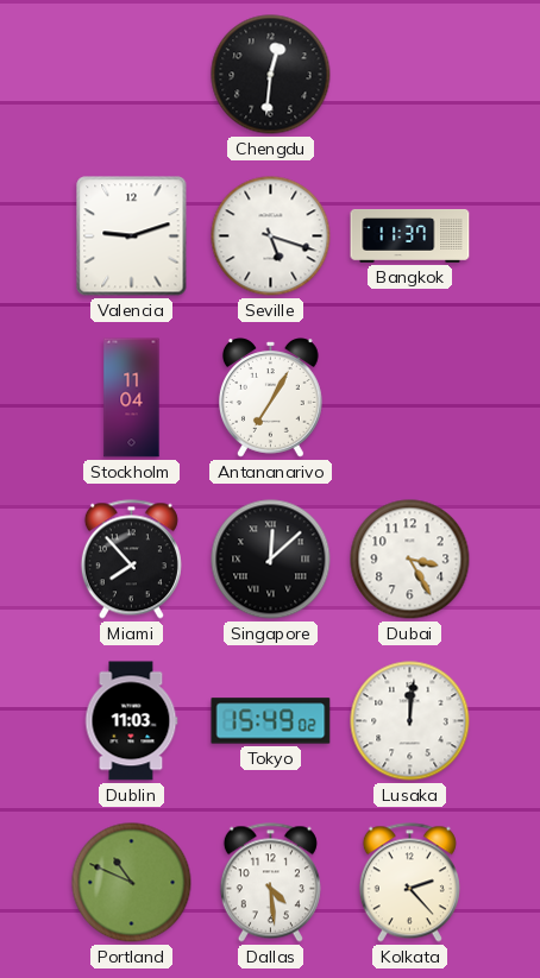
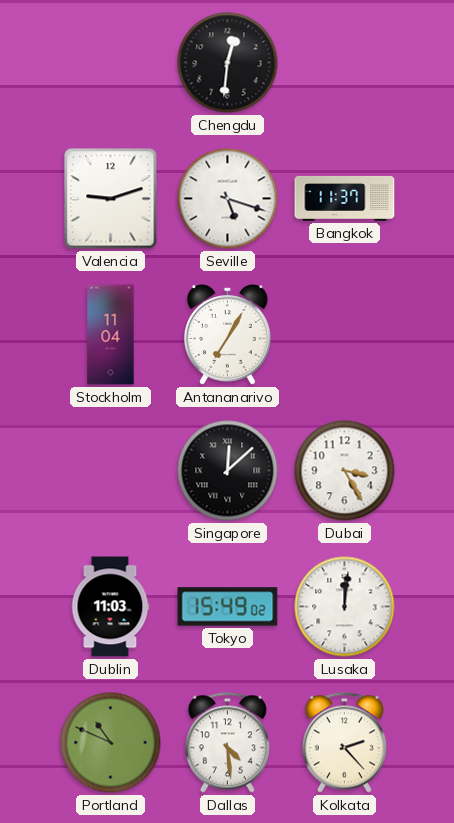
Miami: 7:53 -> none
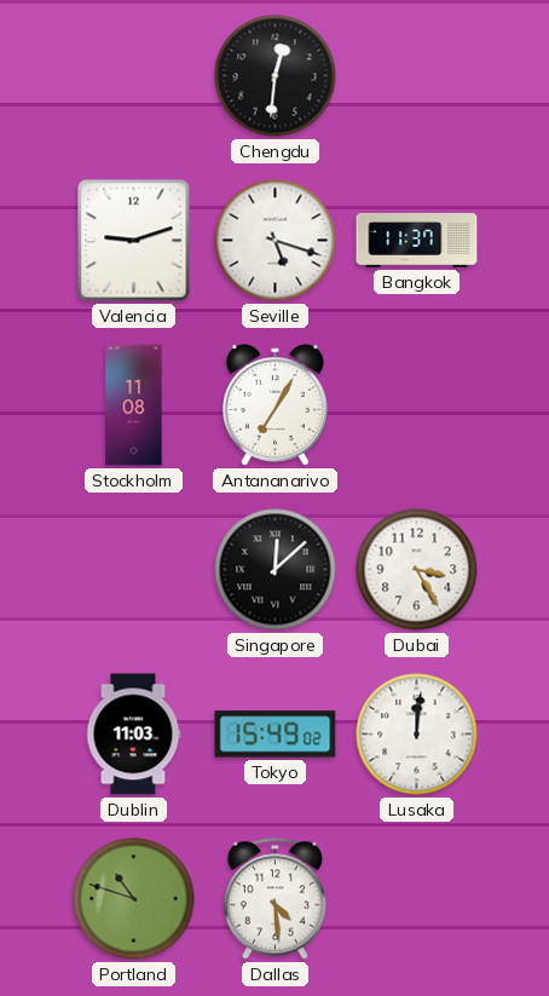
Stockholm: 11:04 -> 11:08
Portland: 10:49 -> 10:48
Kolkata: 2:23 -> none
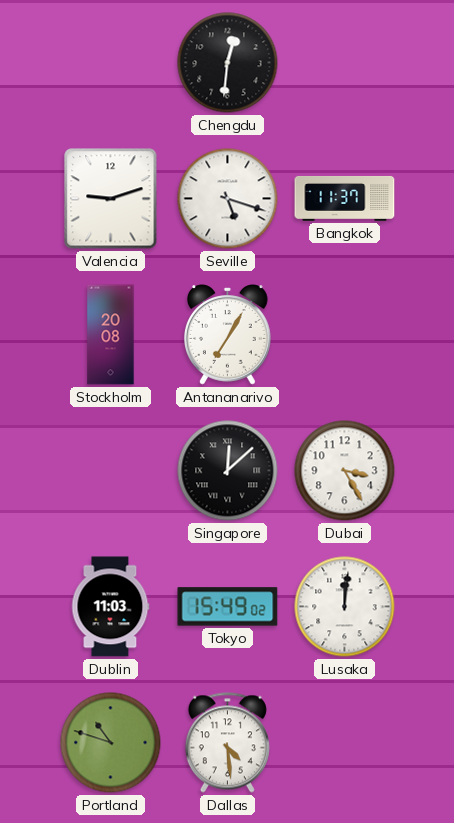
Stockholm: 11:08 -> 20:08
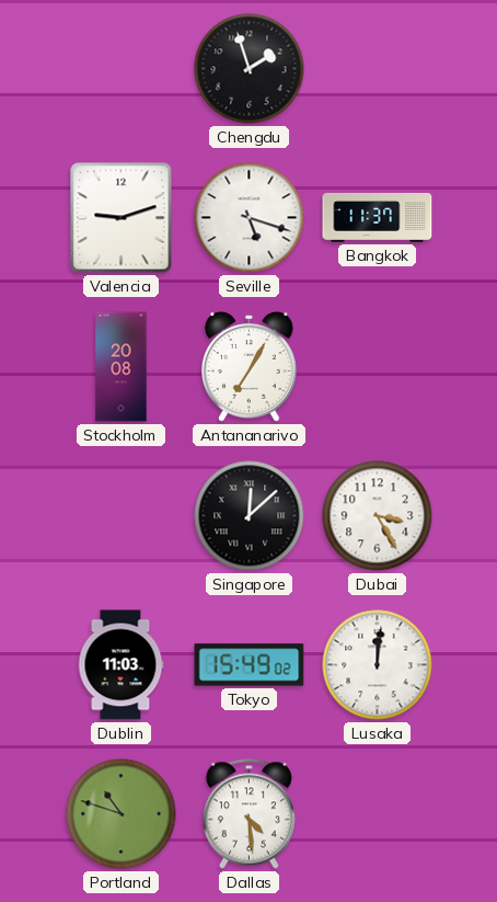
Chengdu: 12:31 -> 1:57
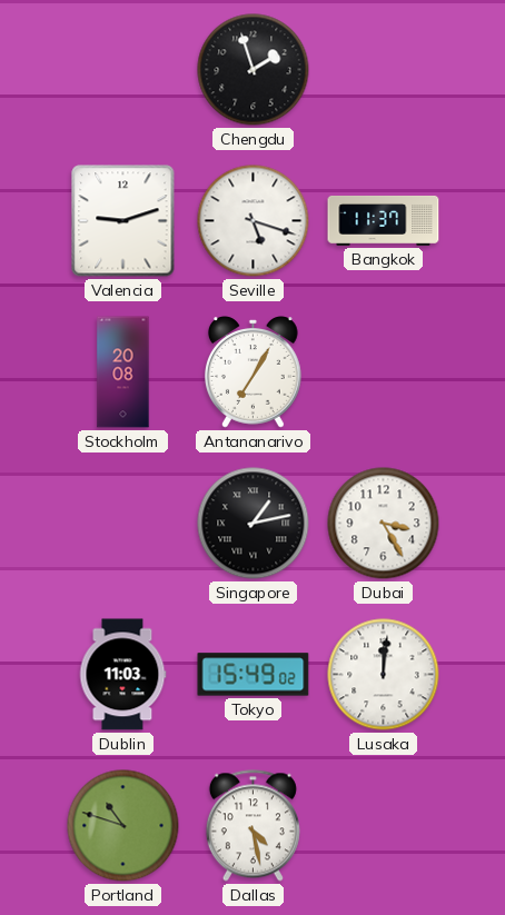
Singapore: 12:08 -> 1:13
Dallas: 4:29 -> 4:28
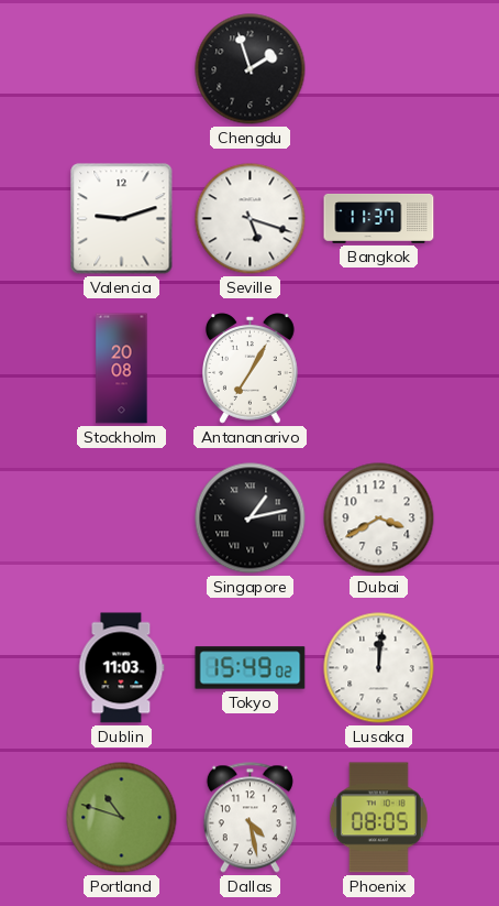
Dubai: 3:25 -> 3:40
Phoenix: none -> 08:05
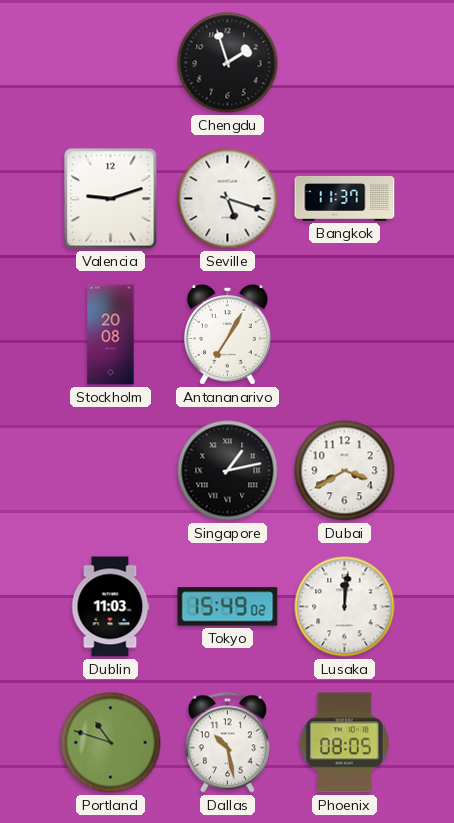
Dallas: 4:28 -> 10:28
